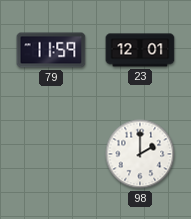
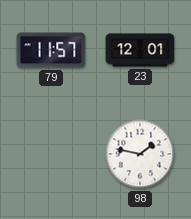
79: 11:59 -> 11:57
98: 2:00 -> 1:47
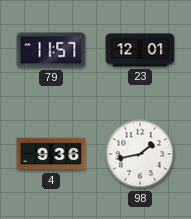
4: none -> 9:36
98: 1:47 -> 1:43
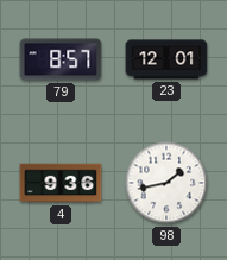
79: 11:57 -> 8:57
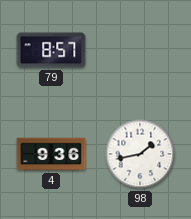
23: 12:01 -> none
